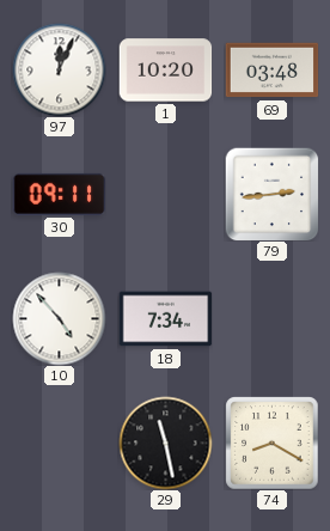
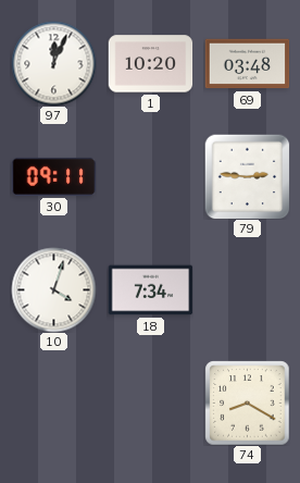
79: 2:44 -> 2:46
10: 4:53 -> 4:03
29: 11:28 -> none
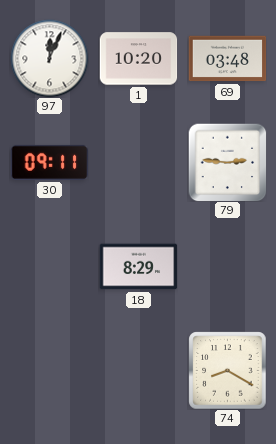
10: 4:03 -> none
18: 7:34 -> 8:29
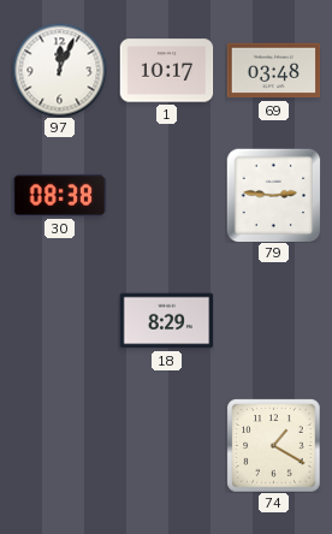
1: 10:20 -> 10:17
30: 09:11 -> 08:38
74: 8:20 -> 1:20
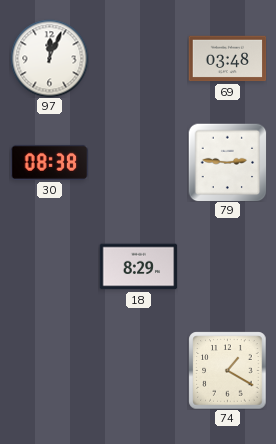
1: 10:17 -> none
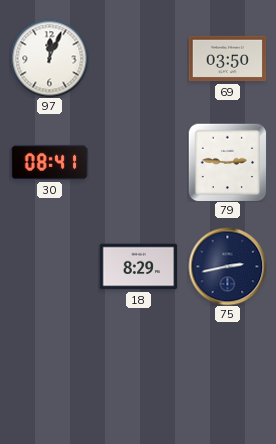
69: 03:48 -> 03:50
30: 08:38 -> 08:41
75: none -> 2:43
74: 1:20 -> none
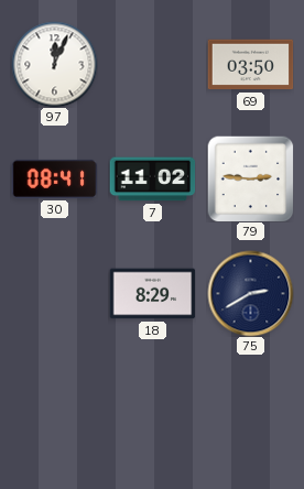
7: none -> 11:02
75: 2:43 -> 2:40
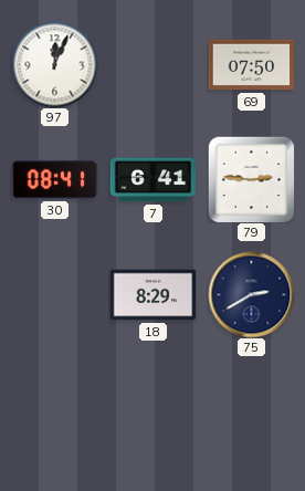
69: 03:50 -> 07:50
7: 11:02 -> 6:41
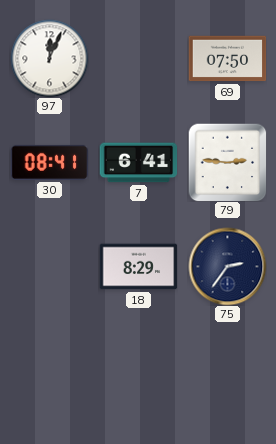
75: 2:40 -> 2:36
